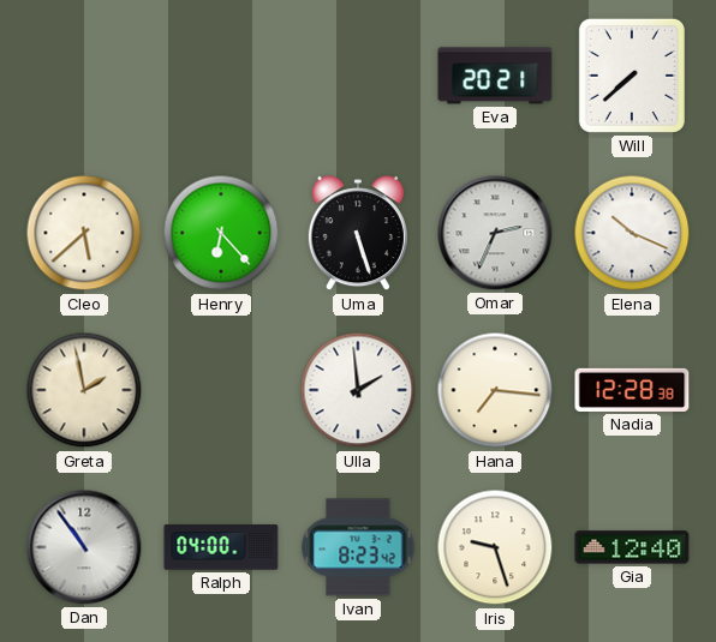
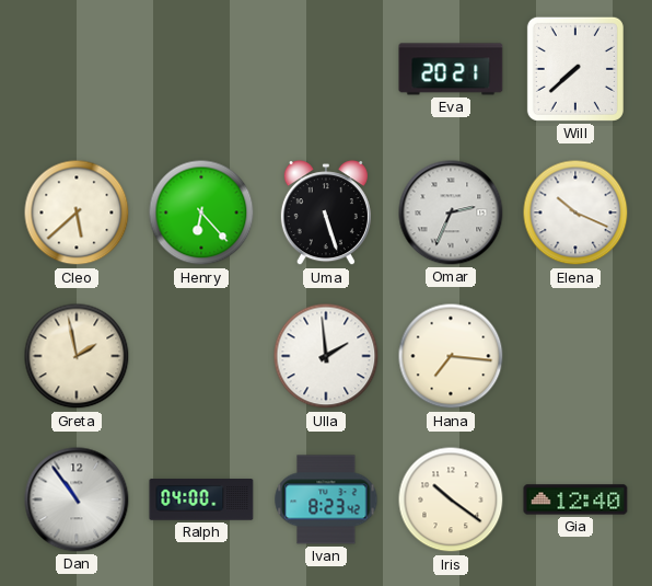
Nadia: 12:28 -> none
Iris: 9:27 -> 10:21
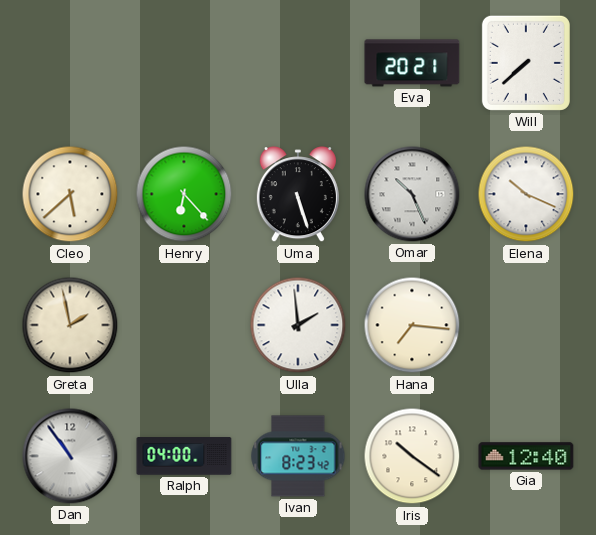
Omar: 2:34 -> 10:26
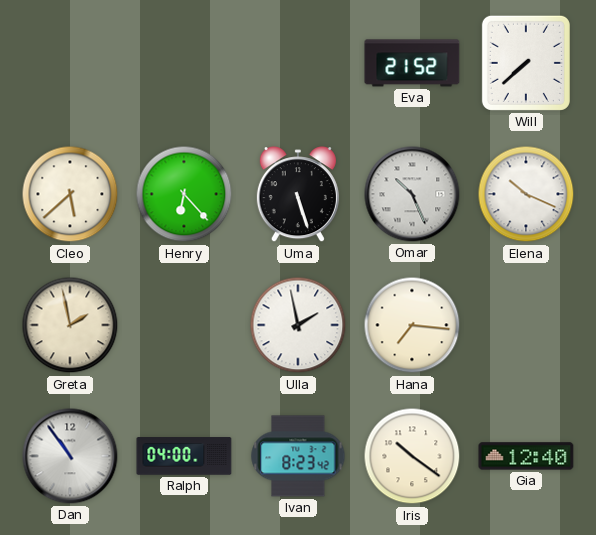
Eva: 20:21 -> 21:52
Ulla: 1:59 -> 1:58
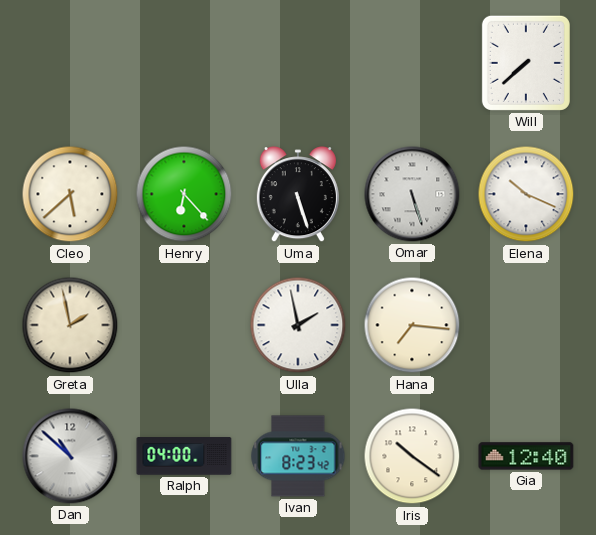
Eva: 21:52 -> none
Omar: 10:26 -> 5:27
Dan: 10:54 -> 10:52
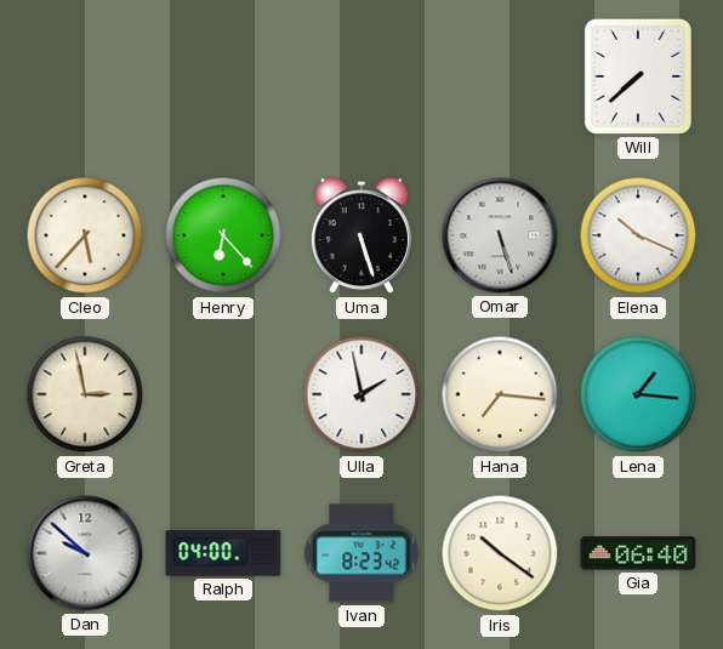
Cleo: 5:38 -> 5:37
Greta: 1:58 -> 2:58
Lena: none -> 1:16
Dan: 10:52 -> 9:52
Gia: 12:40 -> 06:40
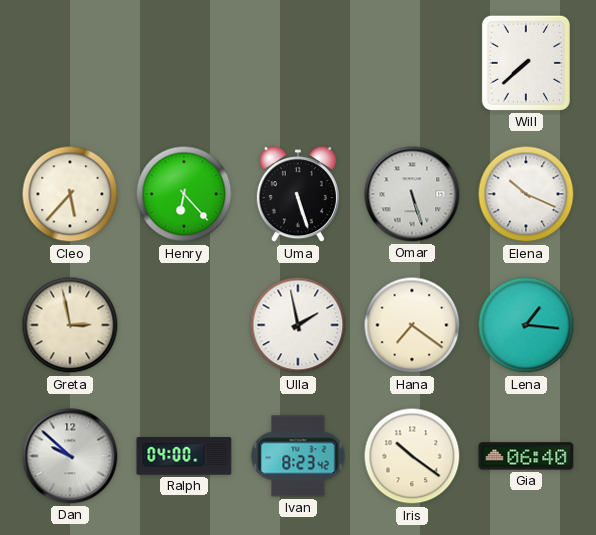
Hana: 7:16 -> 7:21
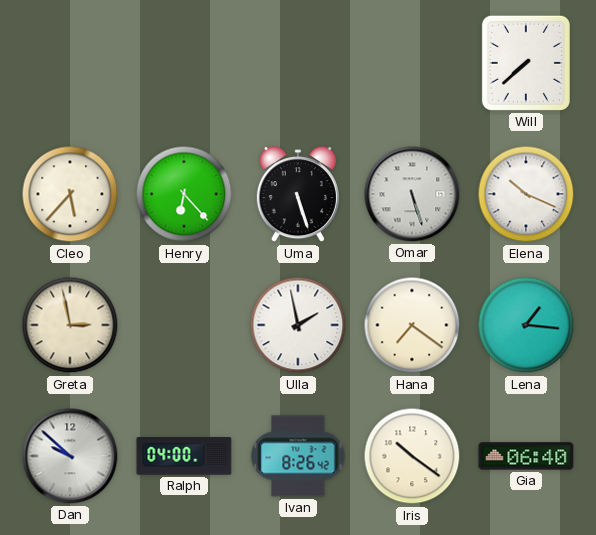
Ivan: 8:23 -> 8:26
